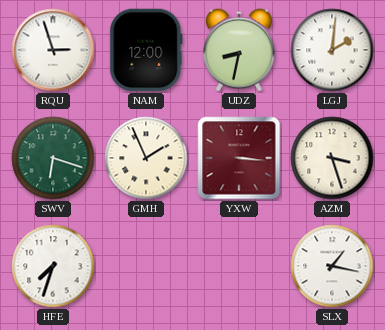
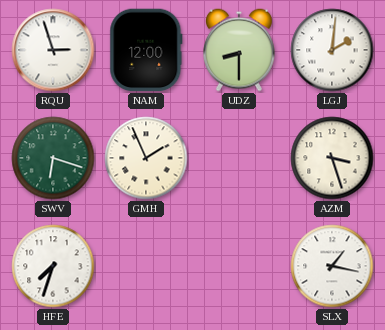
UDZ: 8:32 -> 8:30
YXW: 3:16 -> none
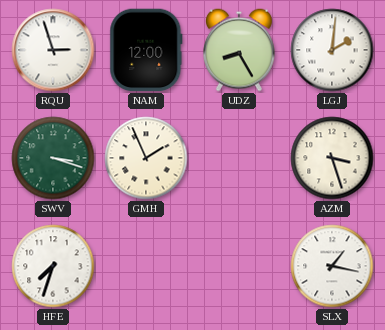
UDZ: 8:30 -> 8:25
SWV: 6:18 -> 3:18
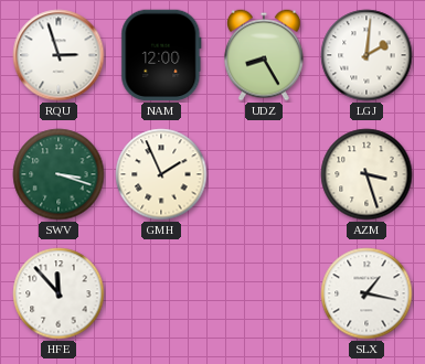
HFE: 7:33 -> 11:53
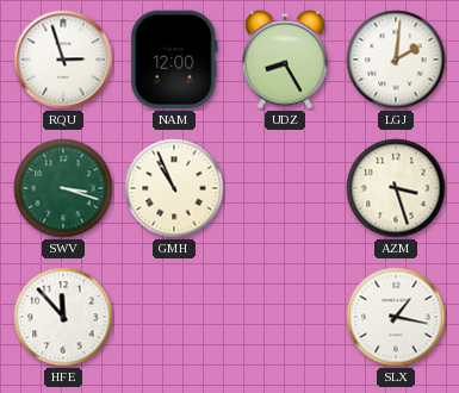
GMH: 1:56 -> 10:56
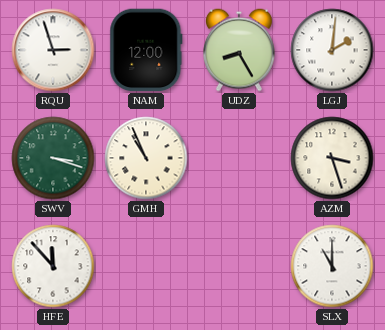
SLX: 1:17 -> 11:00
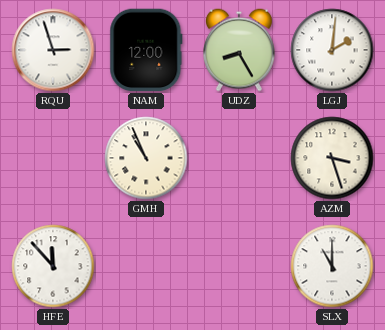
SWV: 3:18 -> none
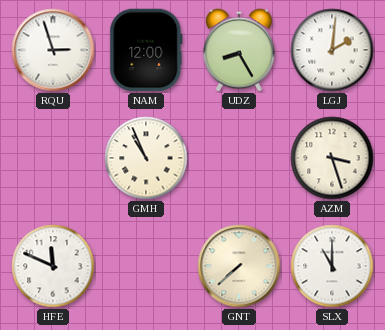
HFE: 11:53 -> 11:49
GNT: none -> 7:38
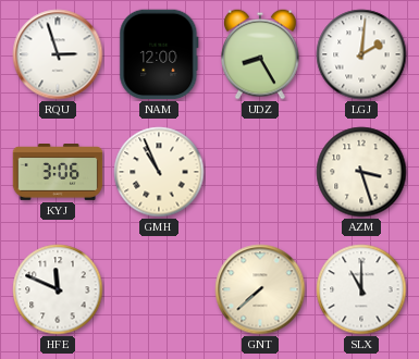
KYJ: none -> 3:06
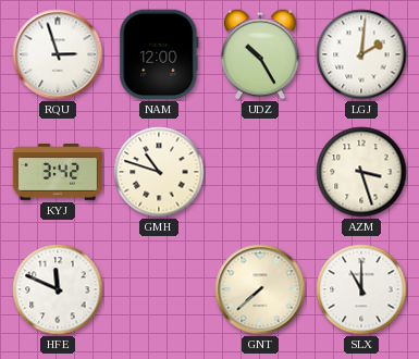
UDZ: 8:25 -> 10:25
KYJ: 3:06 -> 3:42
GMH: 10:56 -> 10:48
